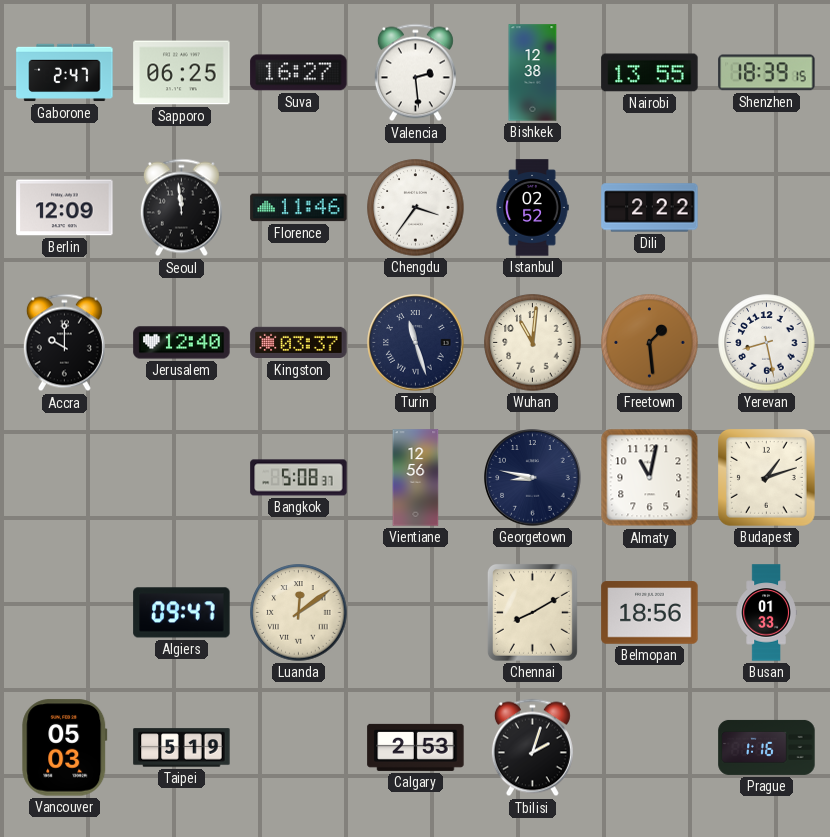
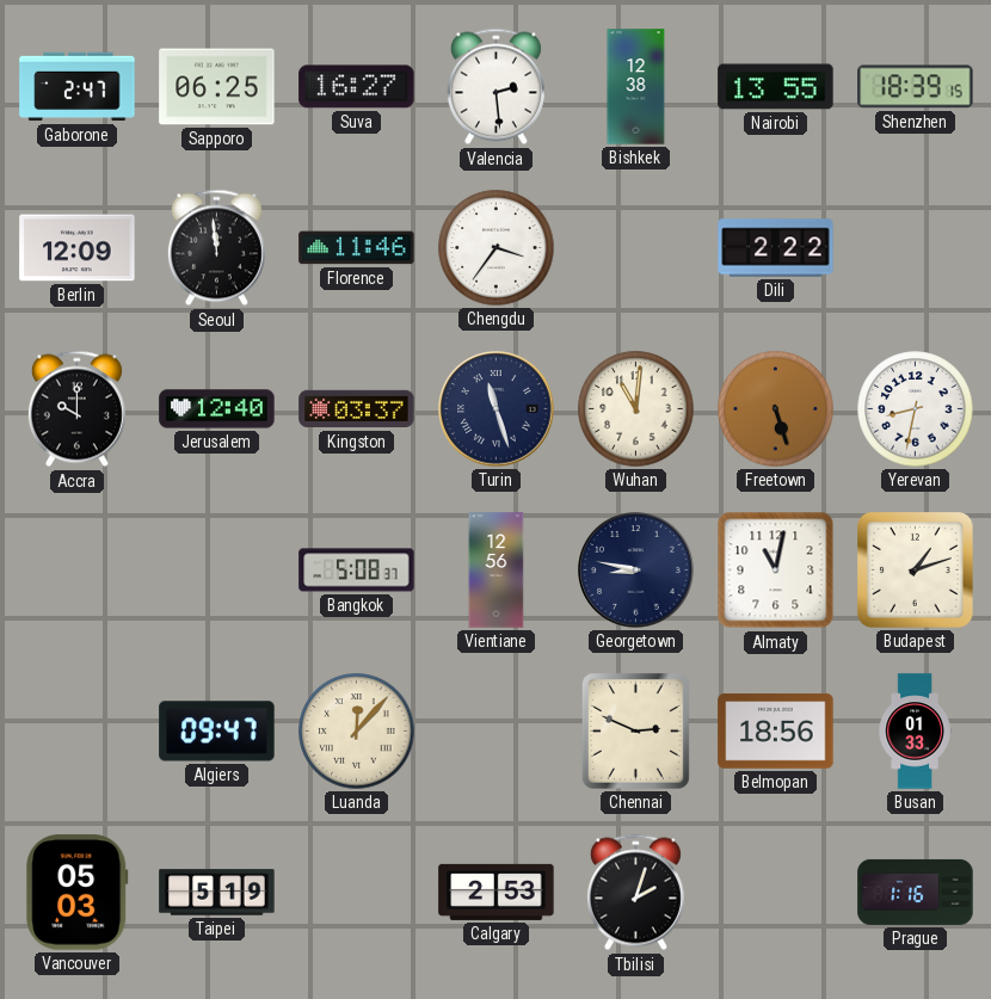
Istanbul: 02:52 -> none
Freetown: 1:29 -> 5:27
Yerevan: 8:28 -> 8:32
Luanda: 12:09 -> 12:07
Chennai: 8:10 -> 2:49
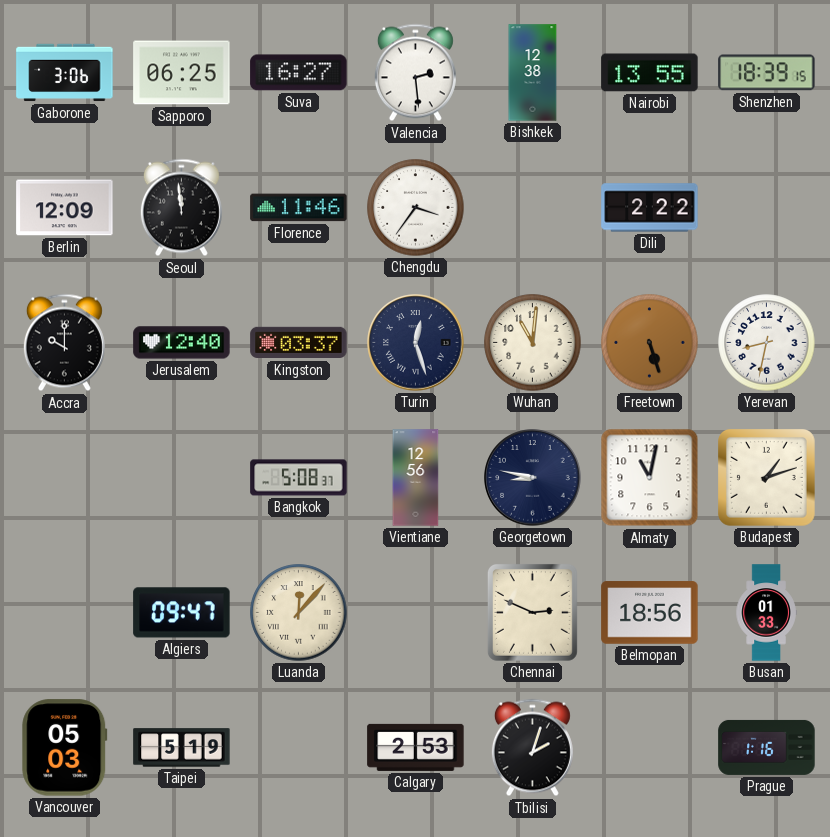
Gaborone: 2:47 -> 3:06
Turin: 11:27 -> 12:27
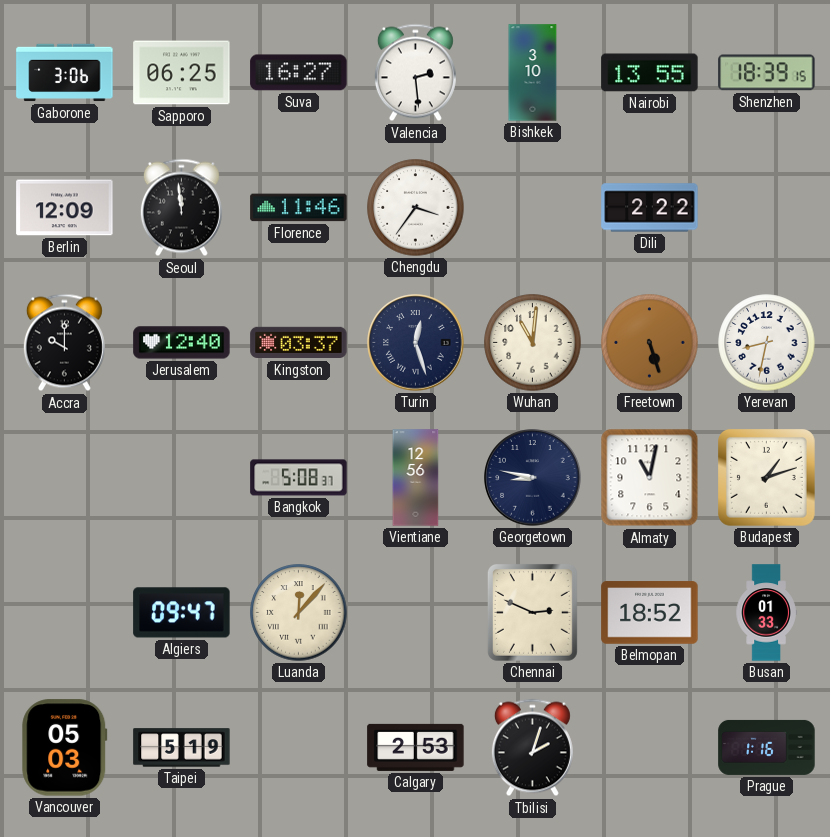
Bishkek: 12:38 -> 3:10
Belmopan: 18:56 -> 18:52
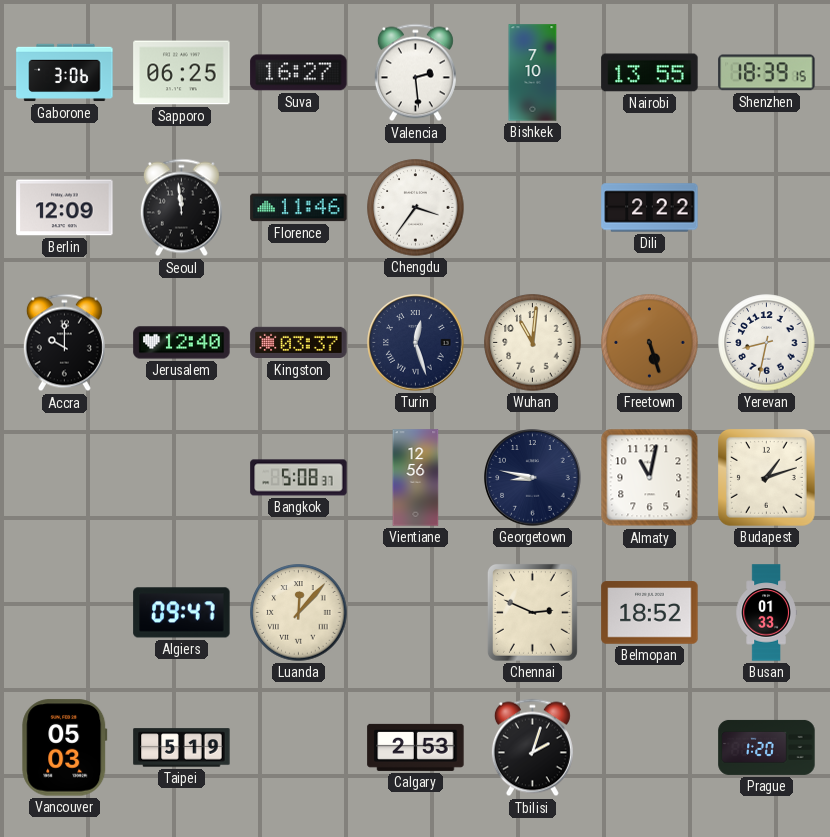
Bishkek: 3:10 -> 7:10
Prague: 1:16 -> 1:20
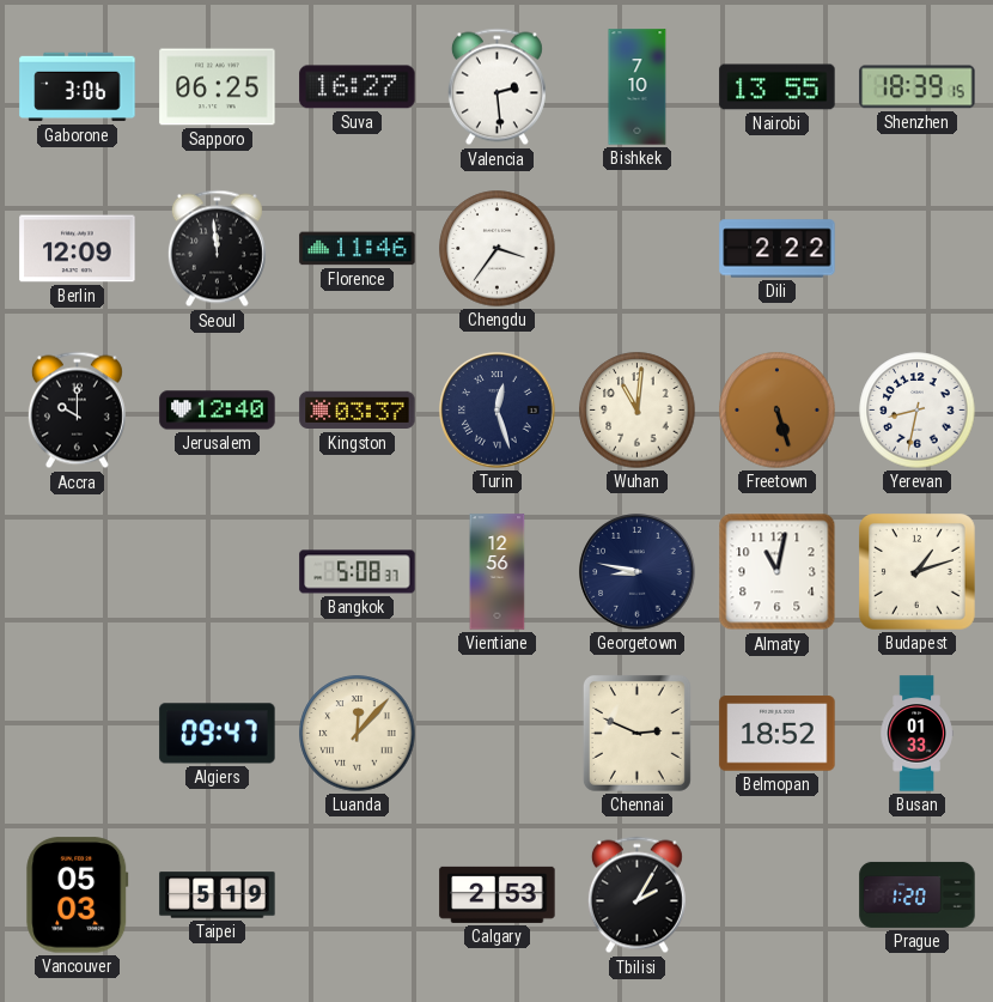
Tbilisi: 2:03 -> 2:05
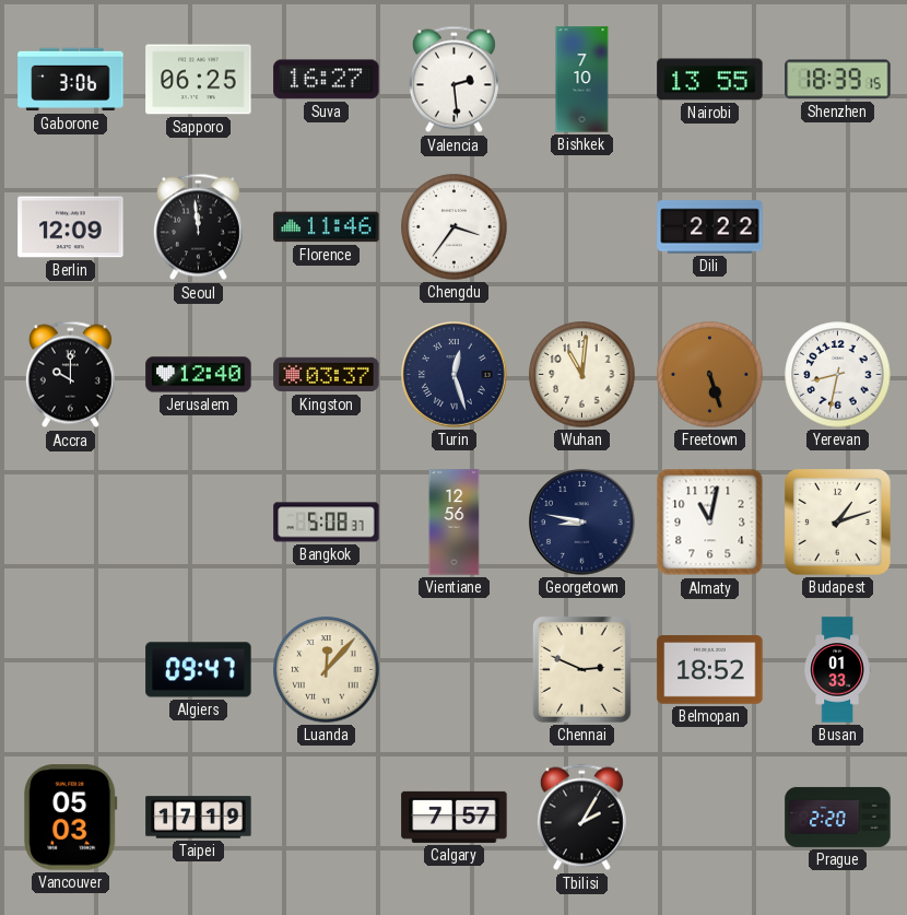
Taipei: 5:19 -> 17:19
Calgary: 2:53 -> 7:57
Prague: 1:20 -> 2:20
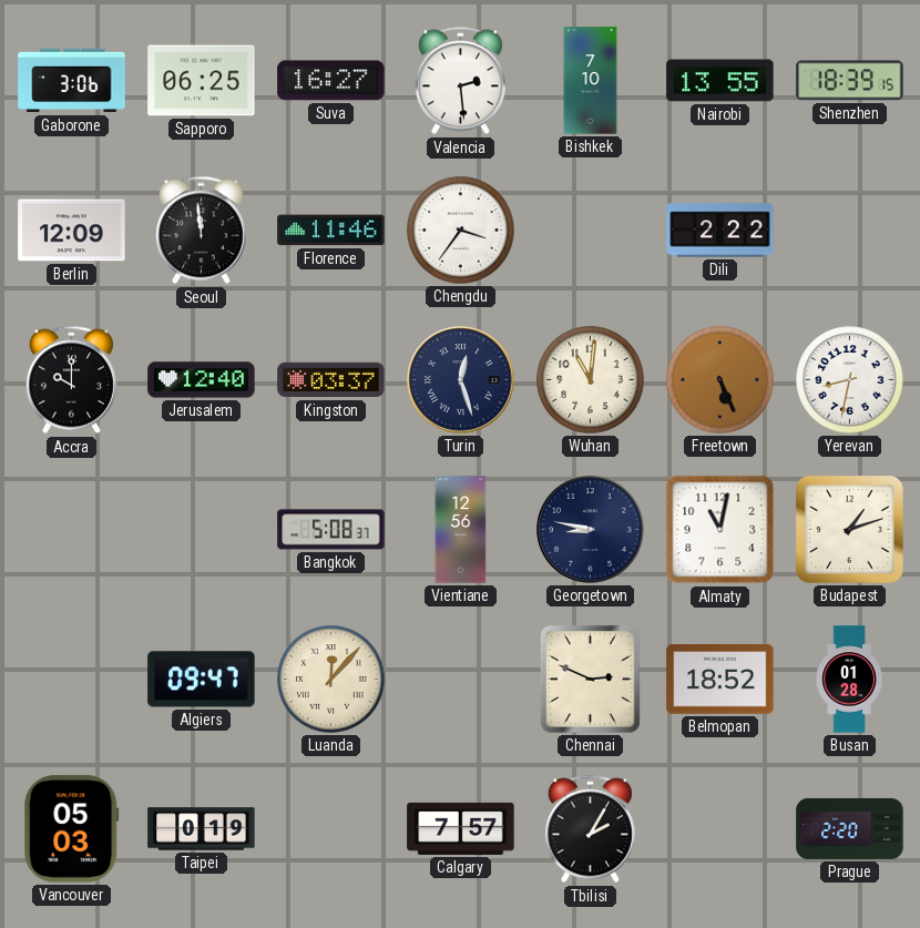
Freetown: 5:27 -> 5:26
Busan: 01:33 -> 01:28
Taipei: 17:19 -> 0:19
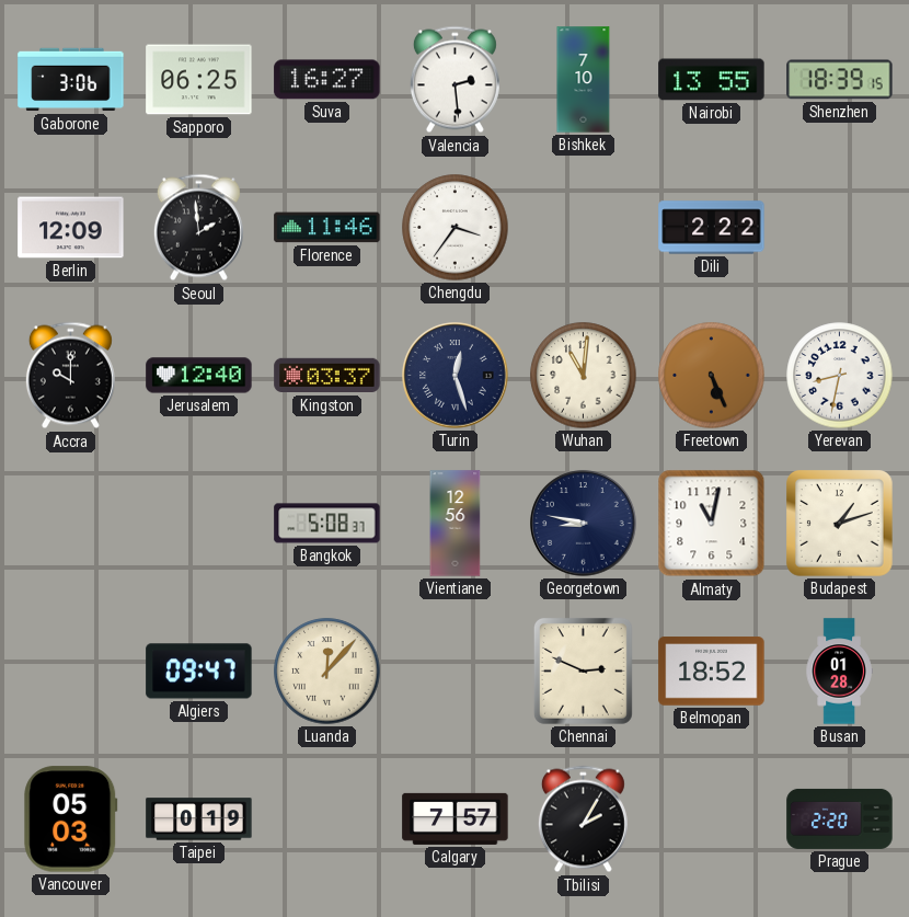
Seoul: 11:59 -> 1:59
